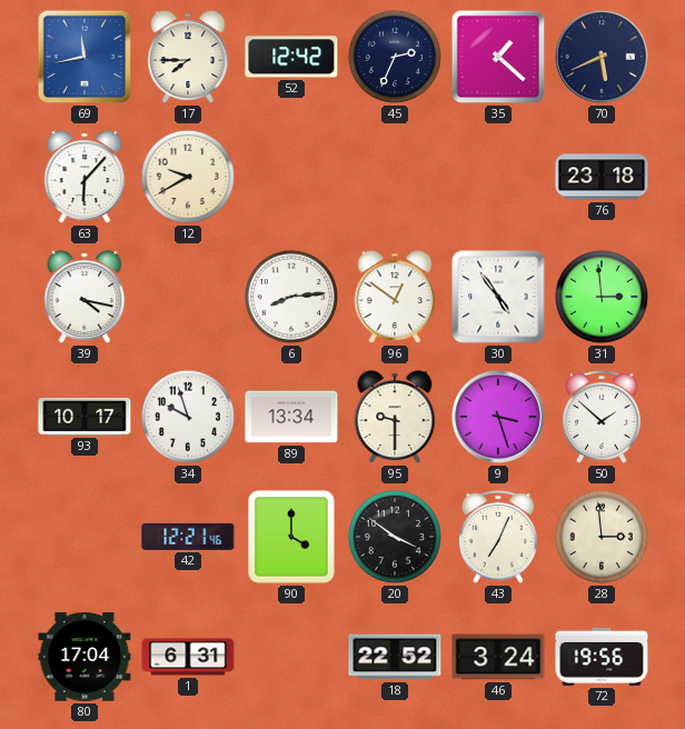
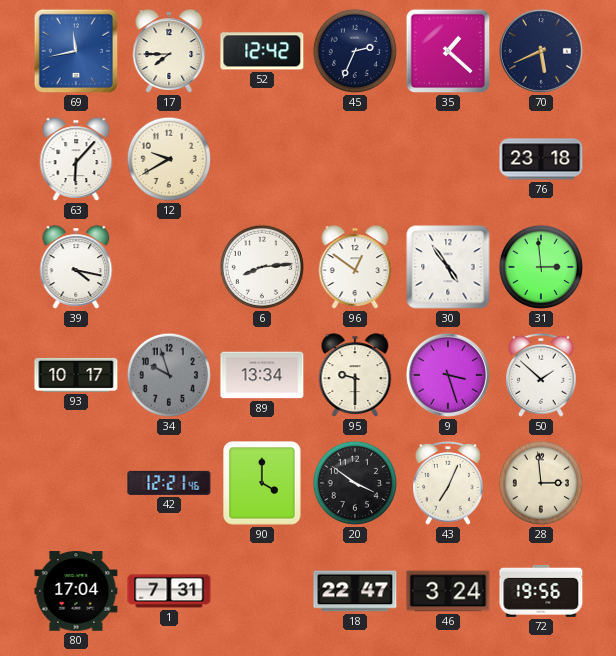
34 dial: white -> grey
1: 6:31 -> 7:31
18: 22:52 -> 22:47
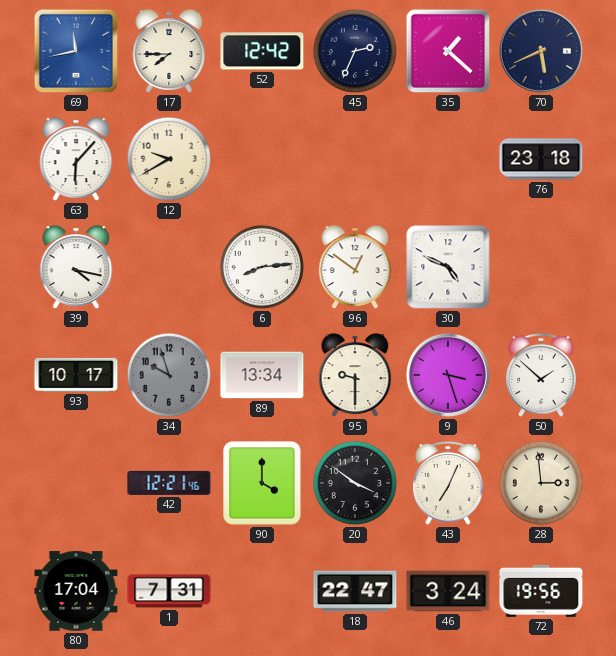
30: 4:54 -> 4:49
31: 2:59 -> none
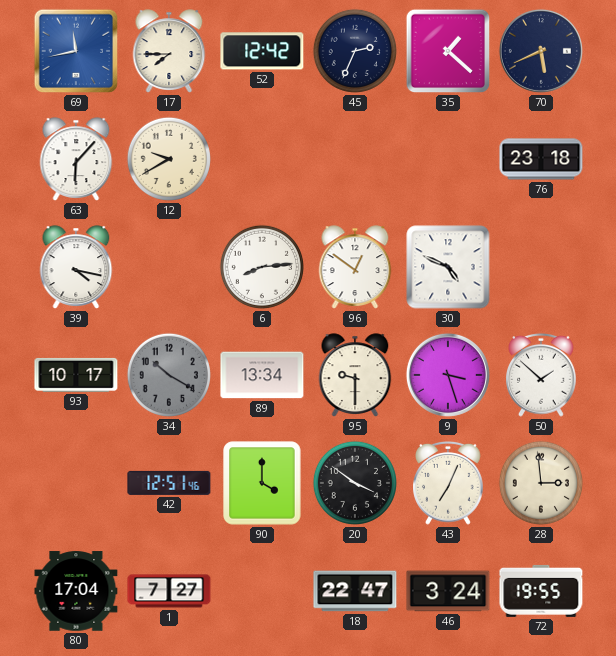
34: 9:57 -> 10:20
42: 12:21 -> 12:51
1: 7:31 -> 7:27
72: 19:56 -> 19:55
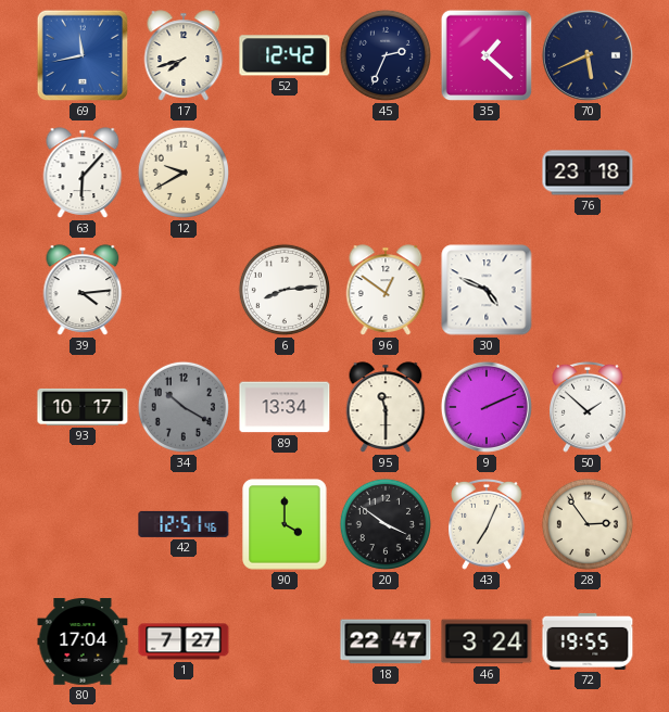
17: 7:45 -> 7:42
39: 4:17 -> 4:14
95: 9:30 -> 11:30
9: 3:27 -> 2:11
28: 2:59 -> 2:54
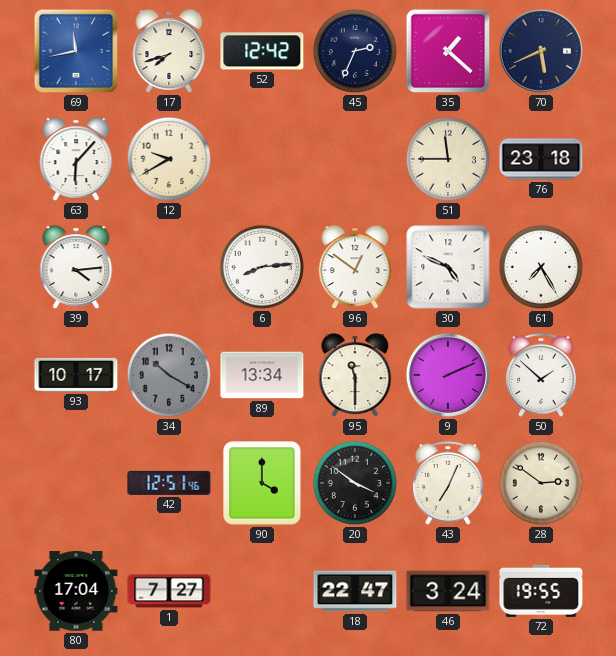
51: none -> 11:45
61: none -> 7:25
28: 2:54 -> 2:51
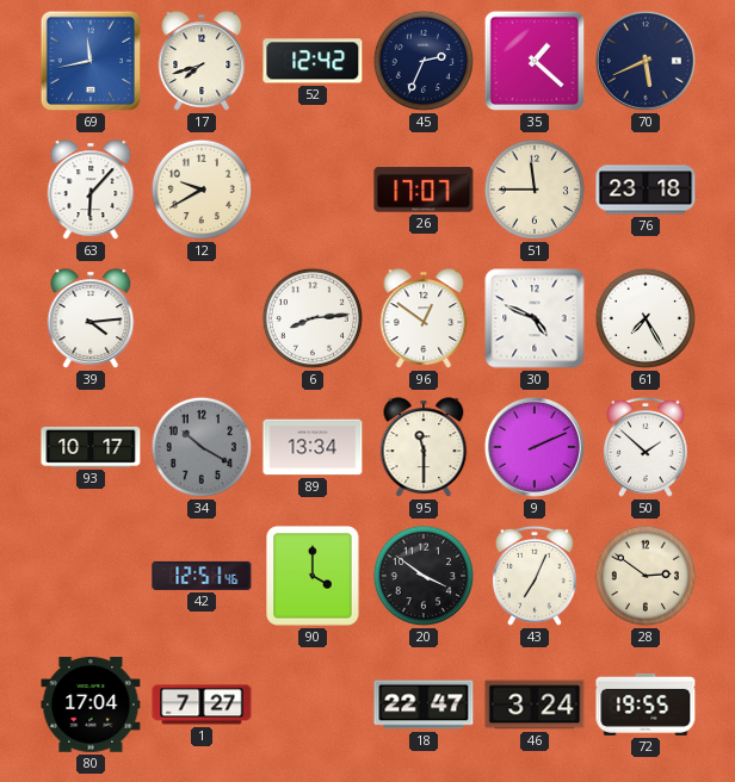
26: none -> 17:07
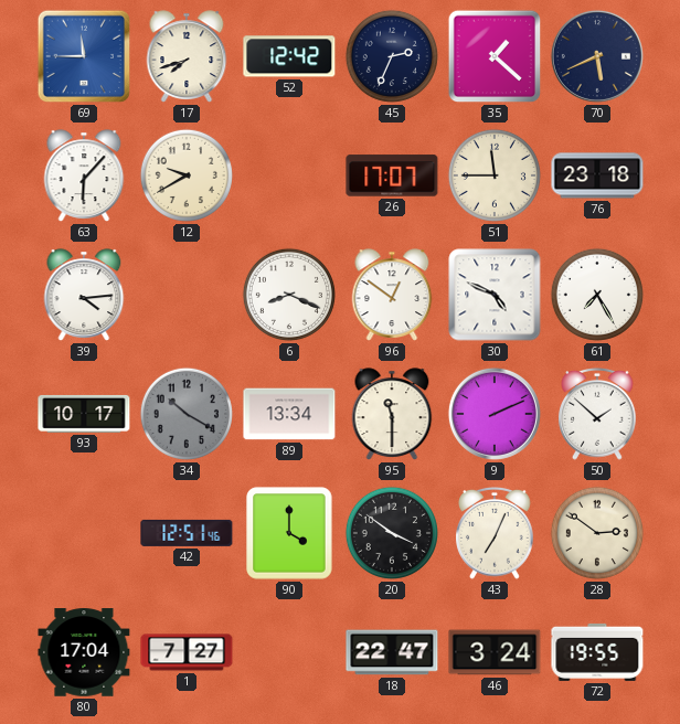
69: 11:43 -> 11:45
6: 8:14 -> 8:19
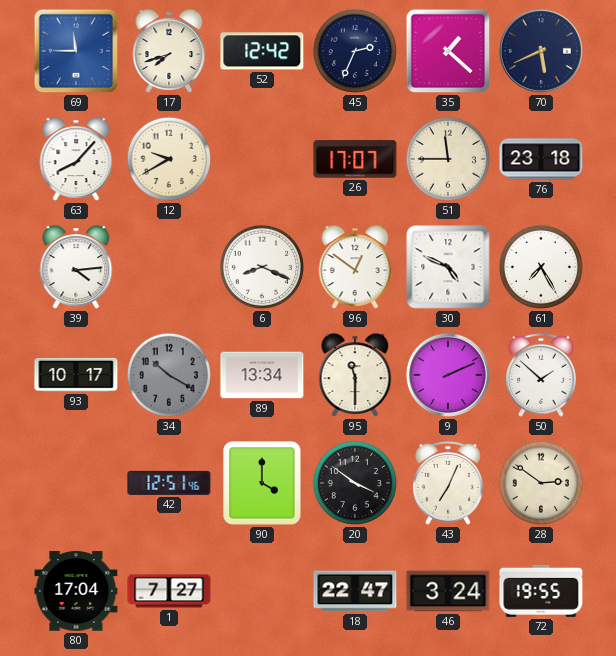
63: 6:07 -> 8:07
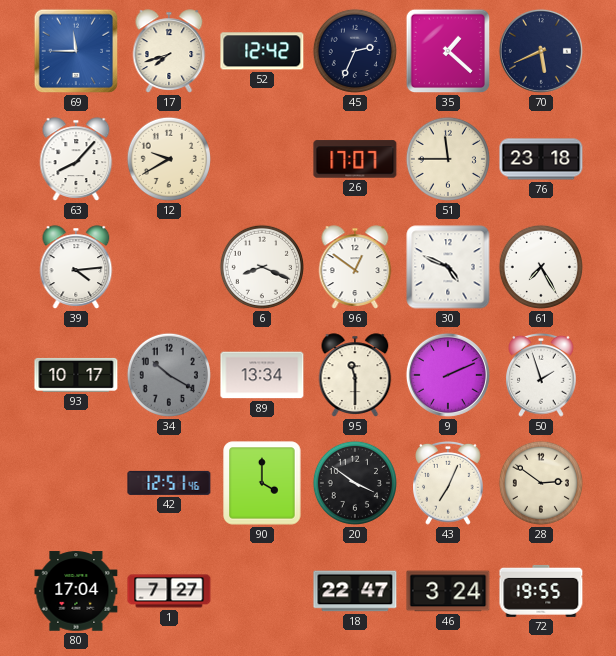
50: 1:52 -> 1:57
